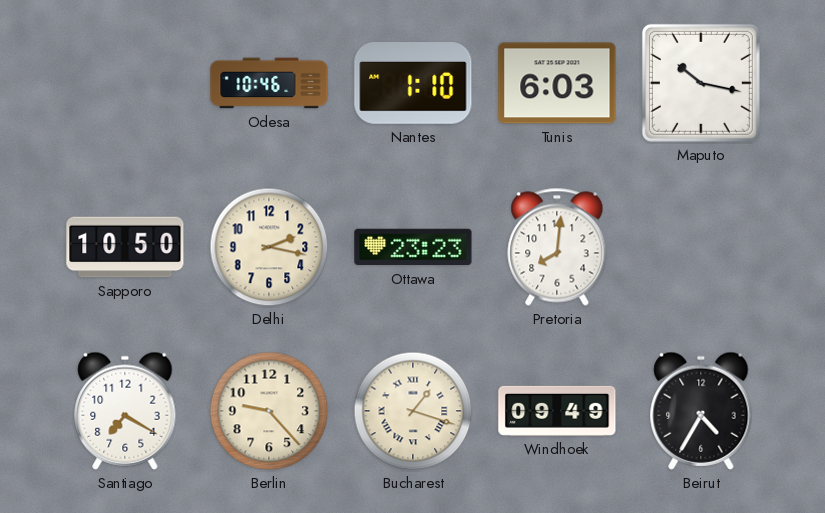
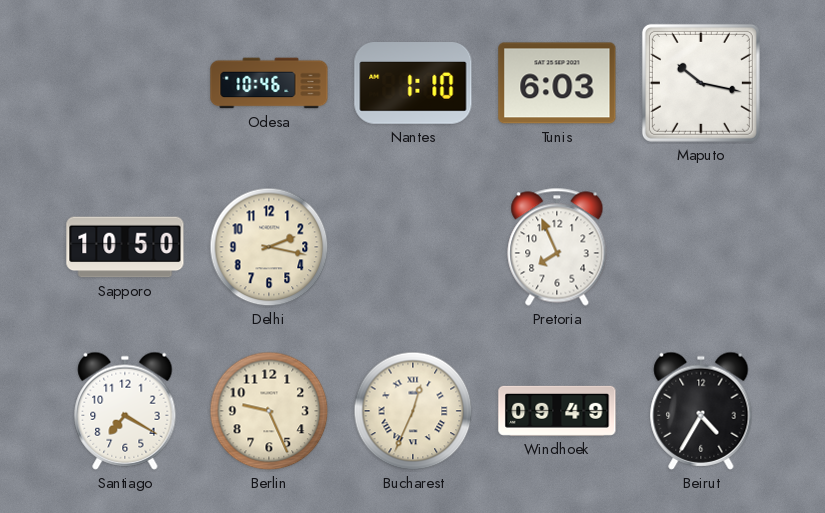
Ottawa: 23:23 -> none
Pretoria: 8:01 -> 7:56
Berlin: 9:23 -> 9:26
Bucharest: 1:18 -> 12:34
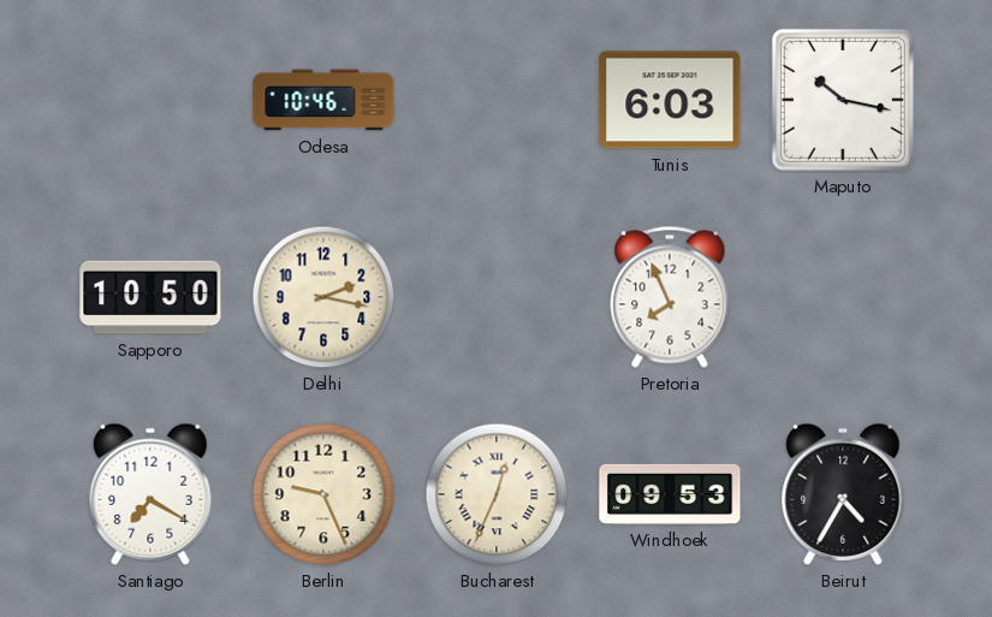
Nantes: 1:10 -> none
Windhoek: 09:49 -> 09:53
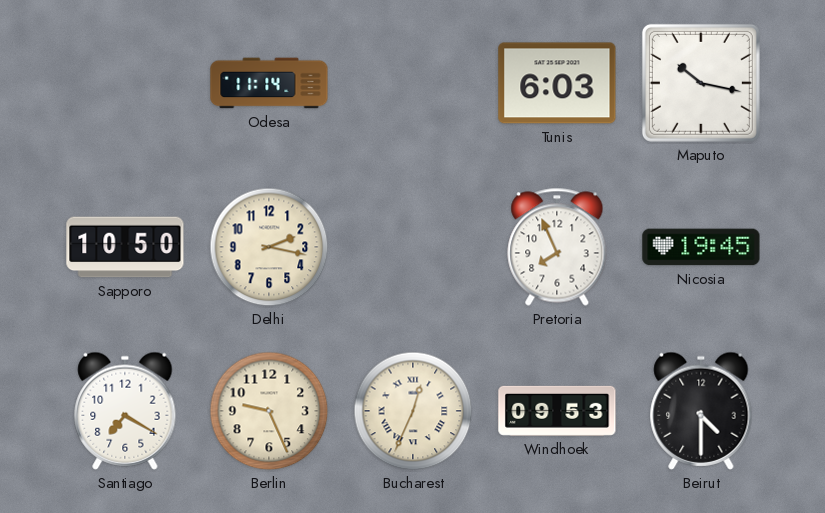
Odesa: 10:46 -> 11:14
Nicosia: none -> 19:45
Beirut: 4:35 -> 4:30
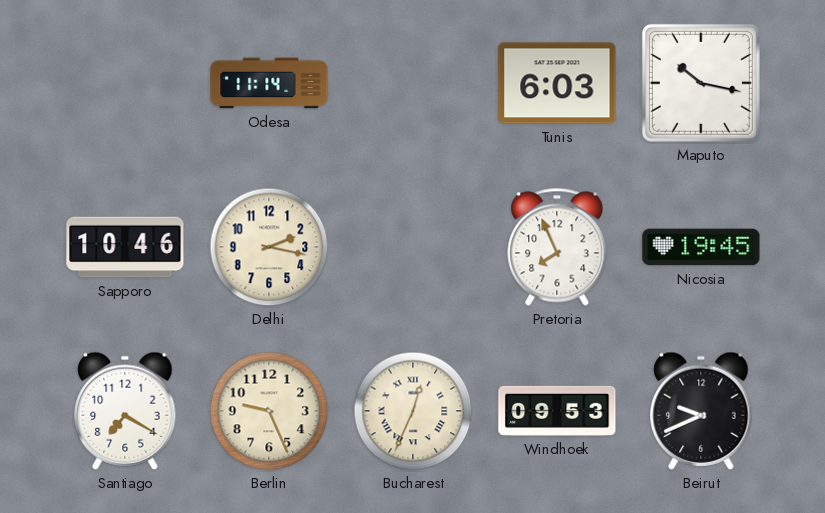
Sapporo: 10:50 -> 10:46
Beirut: 4:30 -> 9:41
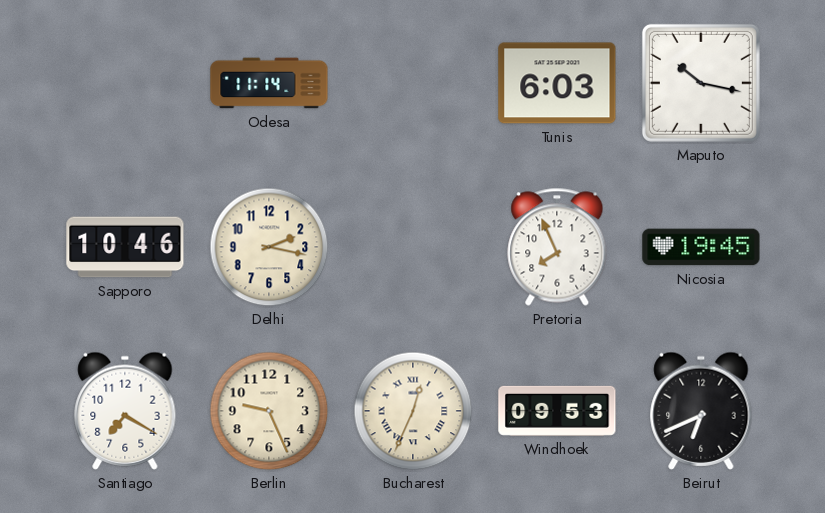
Beirut: 9:41 -> 6:41
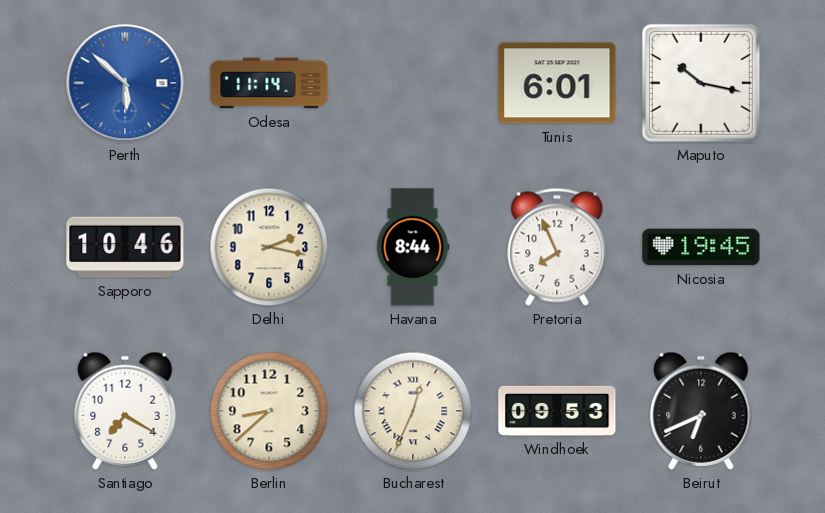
Perth: none -> 5:52
Tunis: 6:03 -> 6:01
Havana: none -> 8:44
Berlin: 9:26 -> 8:38
